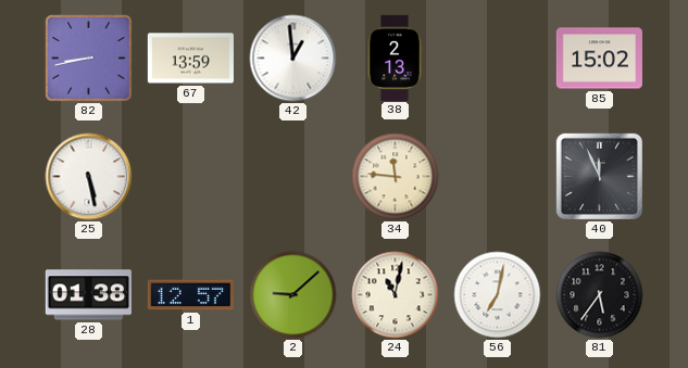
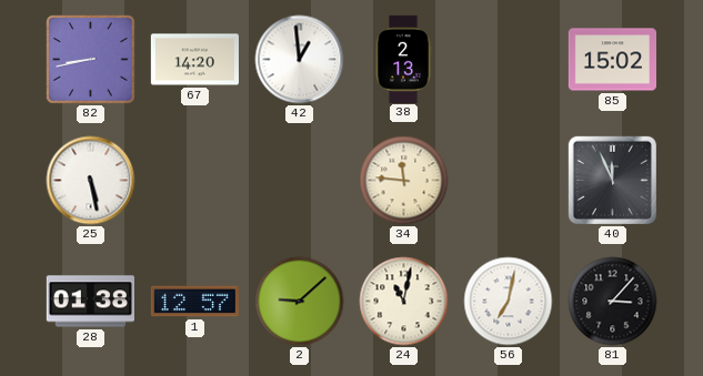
67: 13:59 -> 14:20
81: 5:36 -> 3:07
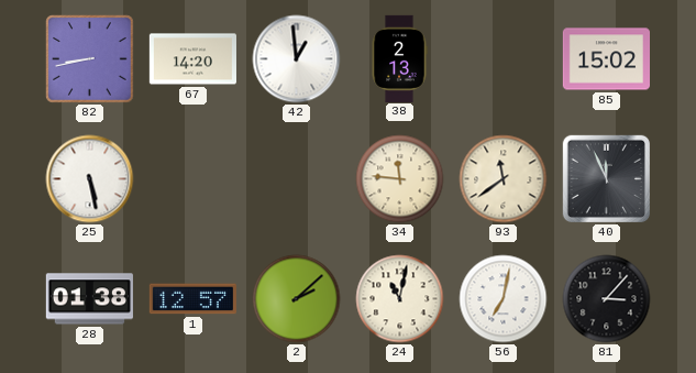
93: none -> 11:39
2: 9:08 -> 2:08
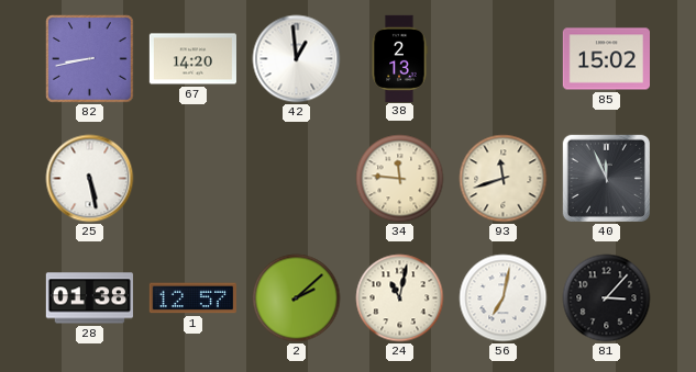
93: 11:39 -> 11:42
